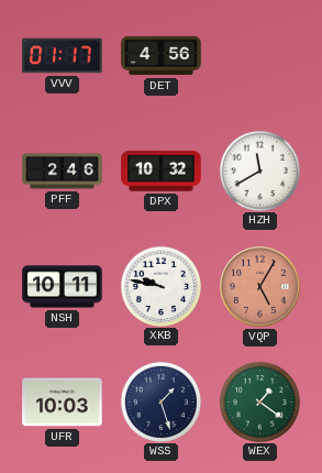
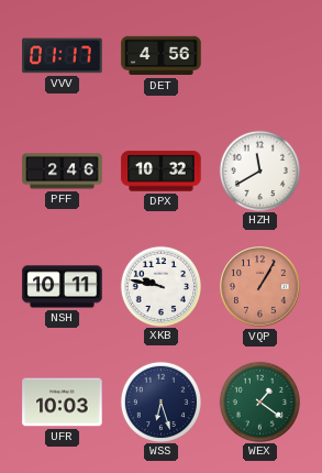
VQP: 5:05 -> 1:05
WSS: 1:27 -> 6:27
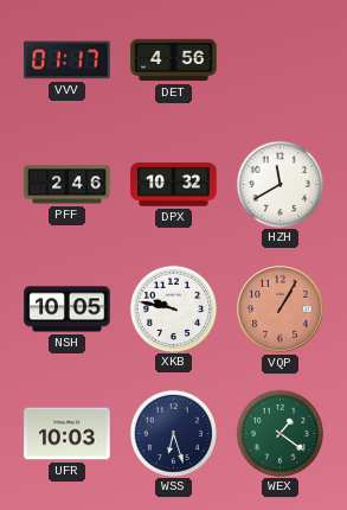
NSH: 10:11 -> 10:05
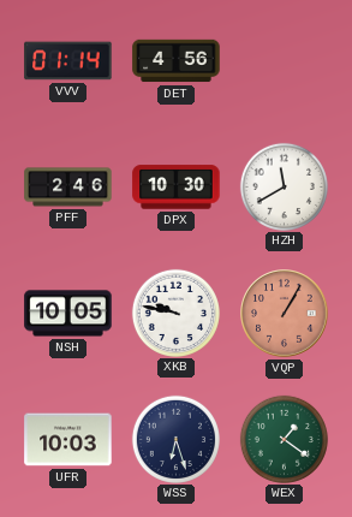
VVV: 01:17 -> 01:14
DPX: 10:32 -> 10:30
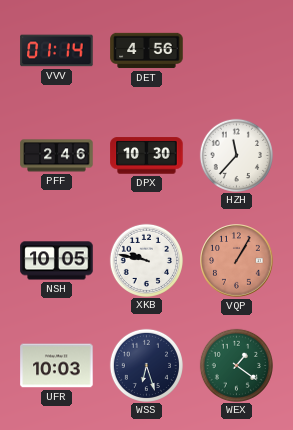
HZH: 11:40 -> 11:37
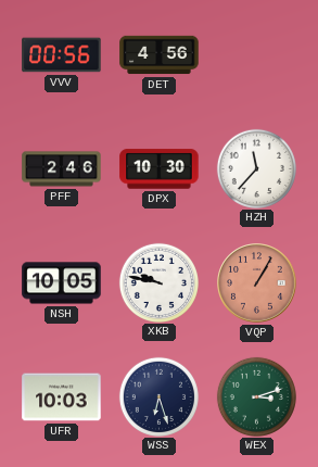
VVV: 01:14 -> 00:56
WEX: 1:21 -> 3:12
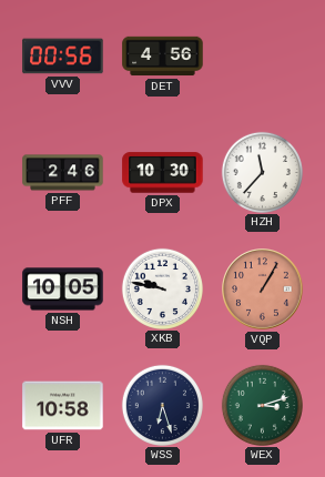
UFR: 10:03 -> 10:58
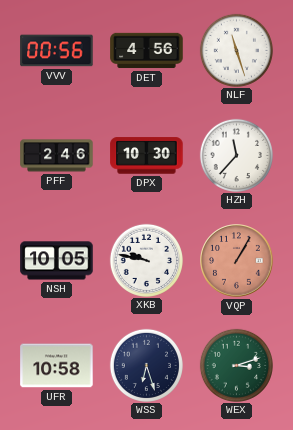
NLF: none -> 11:27
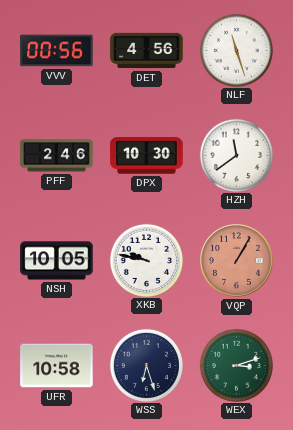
HZH: 11:37 -> 11:39
